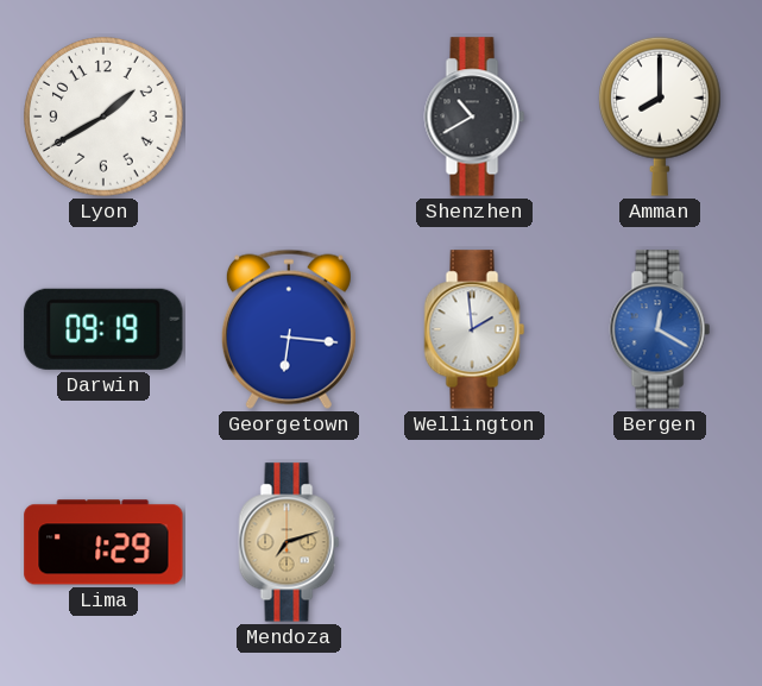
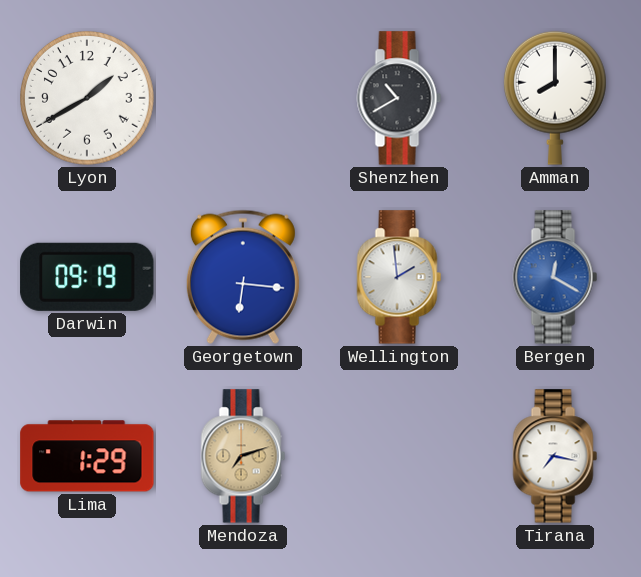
Tirana: none -> 7:17
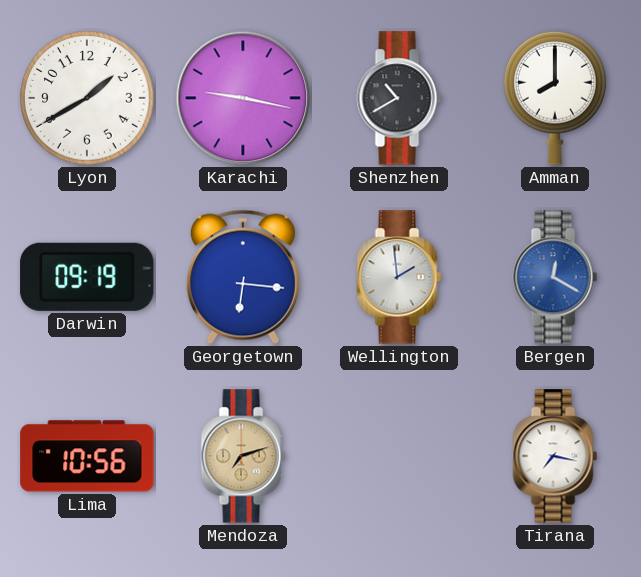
Karachi: none -> 9:17
Lima: 1:29 -> 10:56
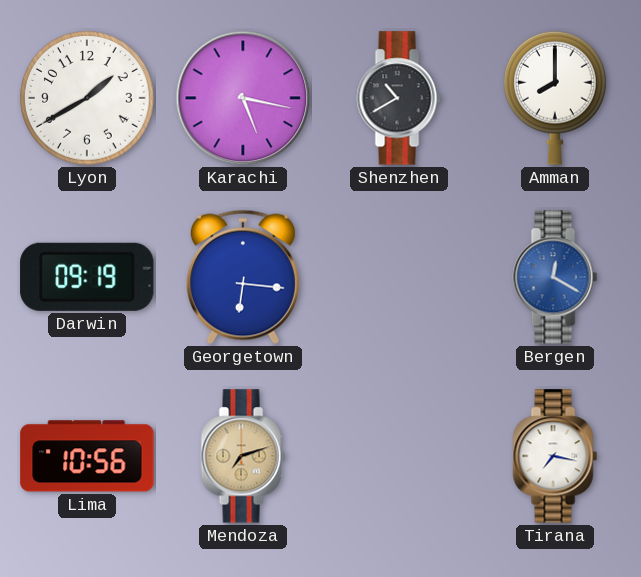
Karachi: 9:17 -> 5:17
Wellington: 1:59 -> none
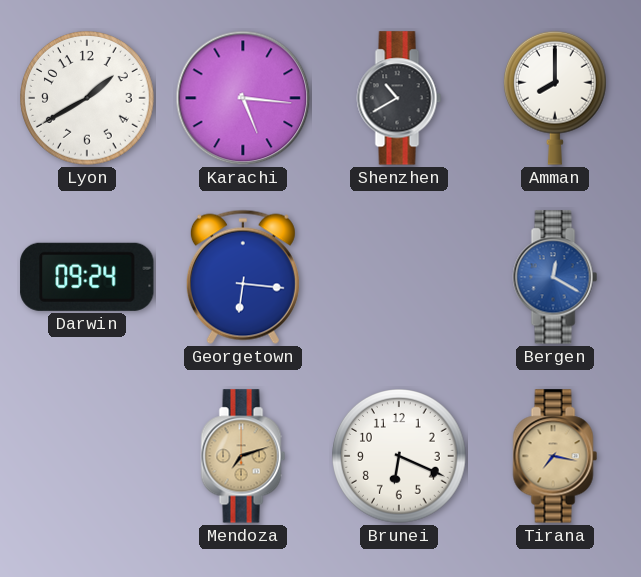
Karachi: 5:17 -> 5:16
Darwin: 09:19 -> 09:24
Lima: 10:56 -> none
Brunei: none -> 6:19
Tirana dial: white -> champagne
